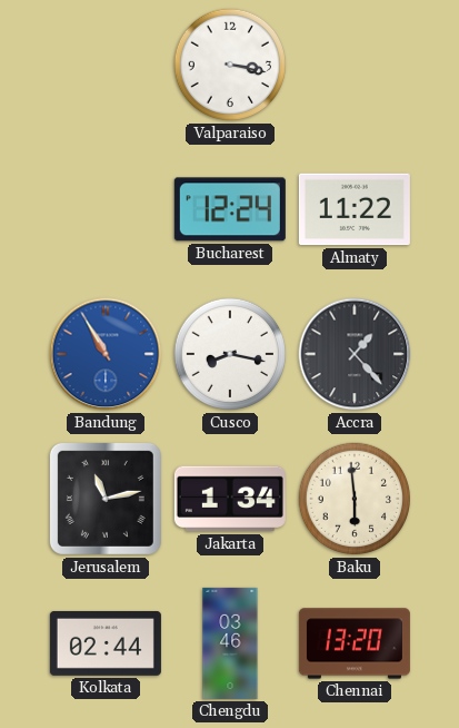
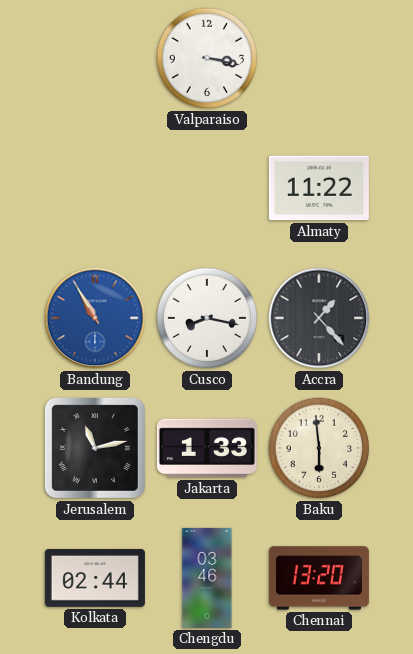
Bucharest: 12:24 -> none
Jakarta: 1:34 -> 1:33
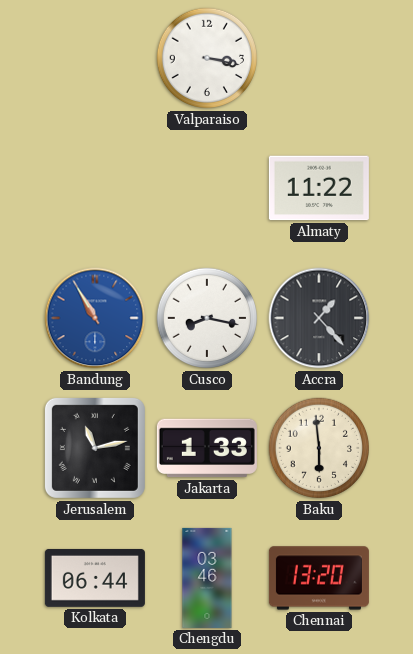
Kolkata: 02:44 -> 06:44
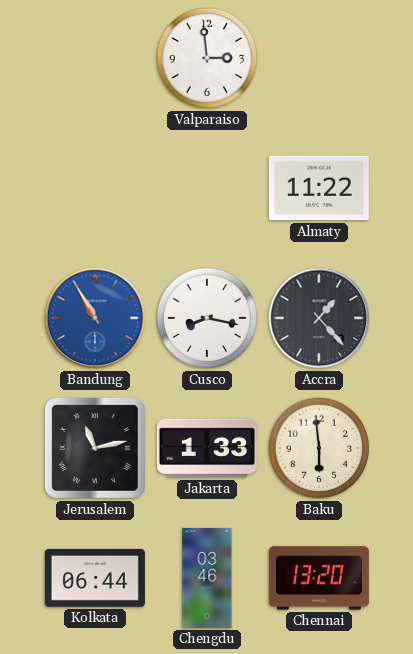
Valparaiso: 3:17 -> 2:59
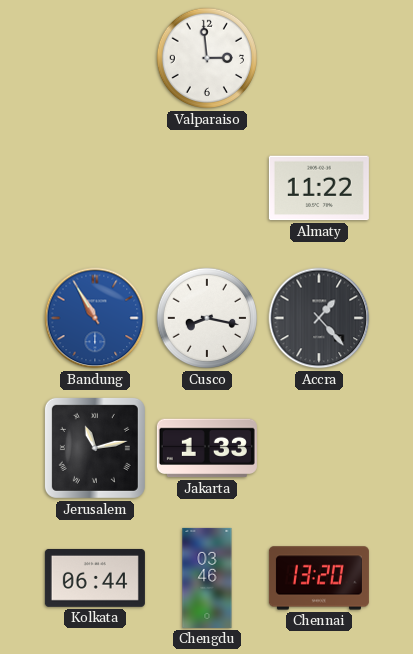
Baku: 5:59 -> none
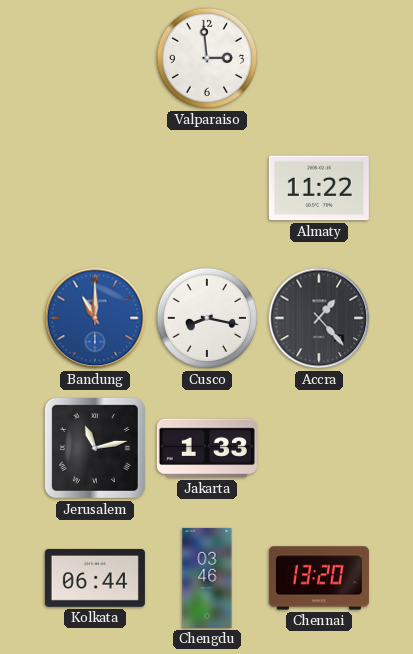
Bandung: 10:55 -> 11:00
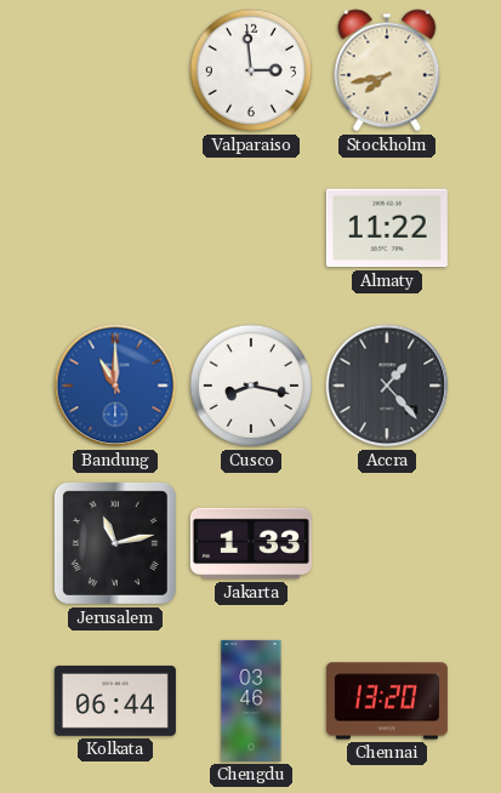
Stockholm: none -> 7:43
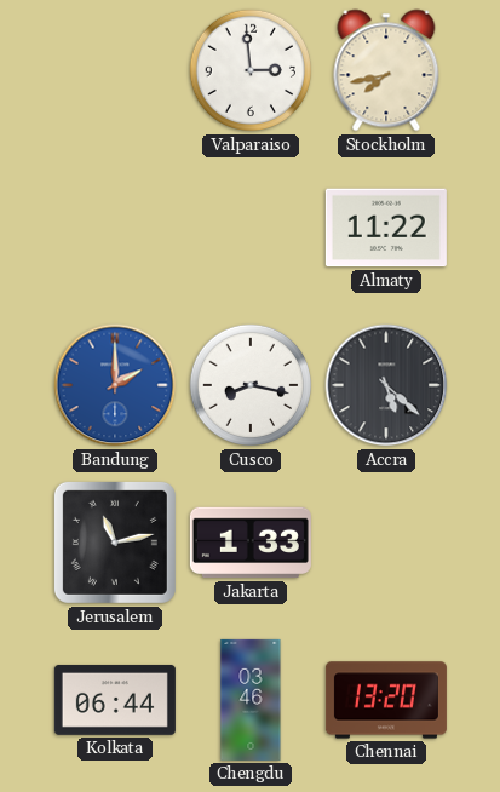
Bandung: 11:00 -> 2:00
Accra: 1:23 -> 5:22
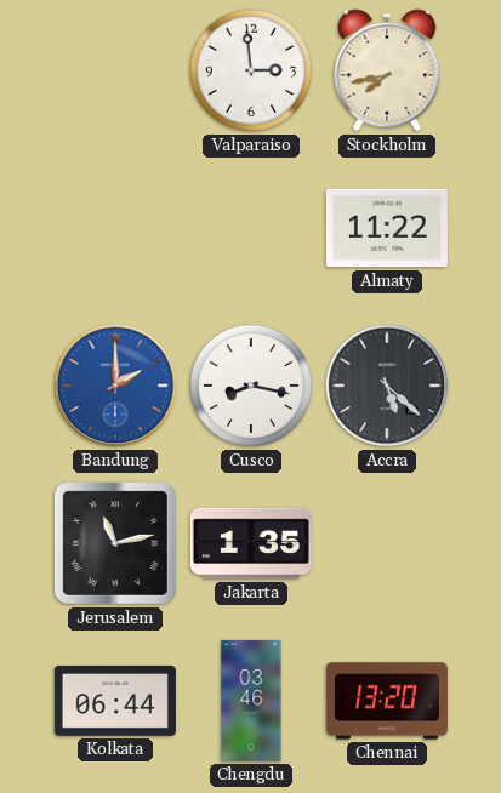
Jakarta: 1:33 -> 1:35
